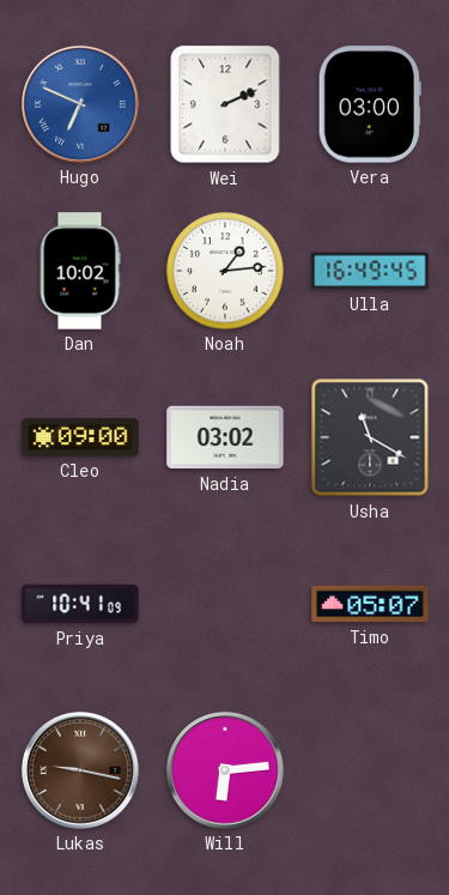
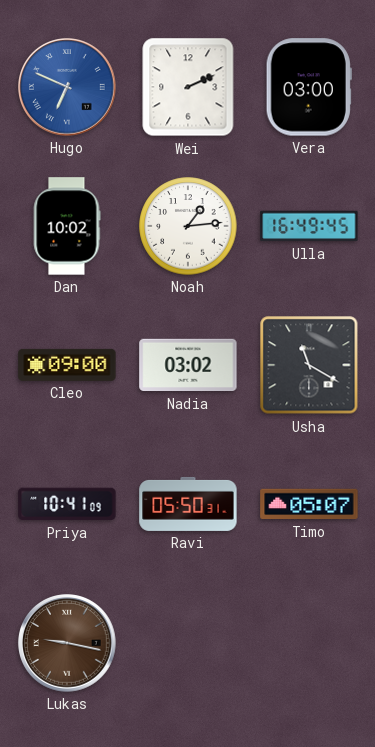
Ravi: none -> 05:50
Will: 6:14 -> none
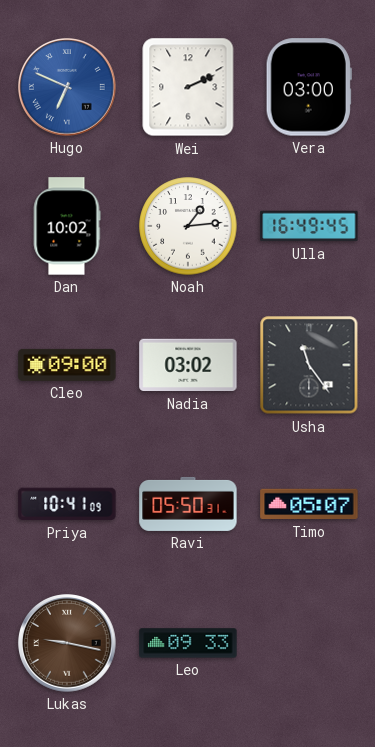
Usha: 11:20 -> 11:24
Leo: none -> 09:33
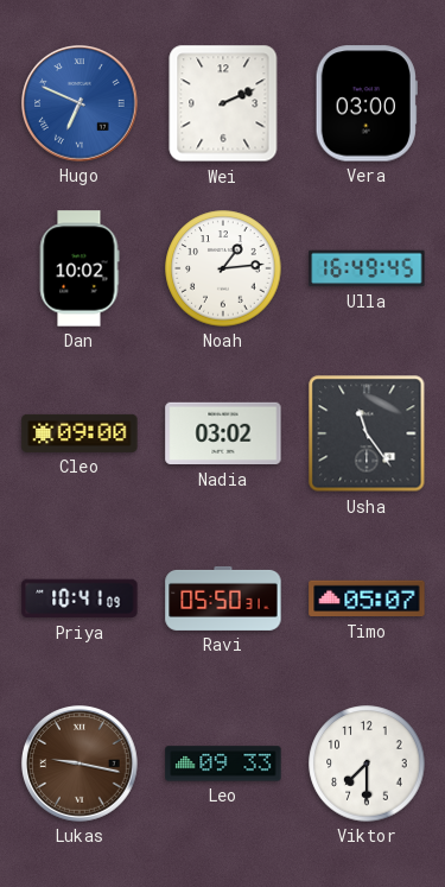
Viktor: none -> 7:30
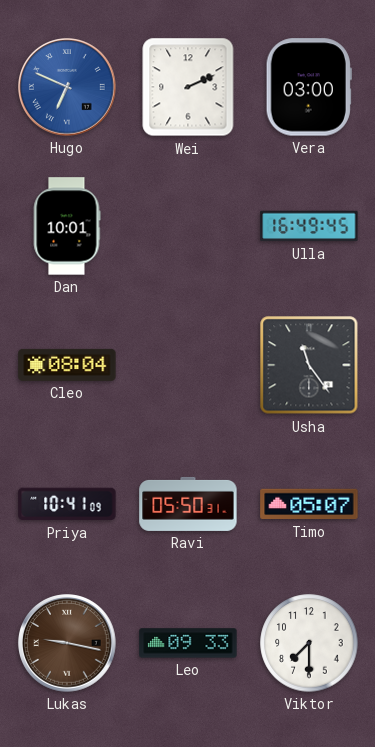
Dan: 10:02 -> 10:01
Noah: 1:14 -> none
Cleo: 09:00 -> 08:04
Nadia: 03:02 -> none
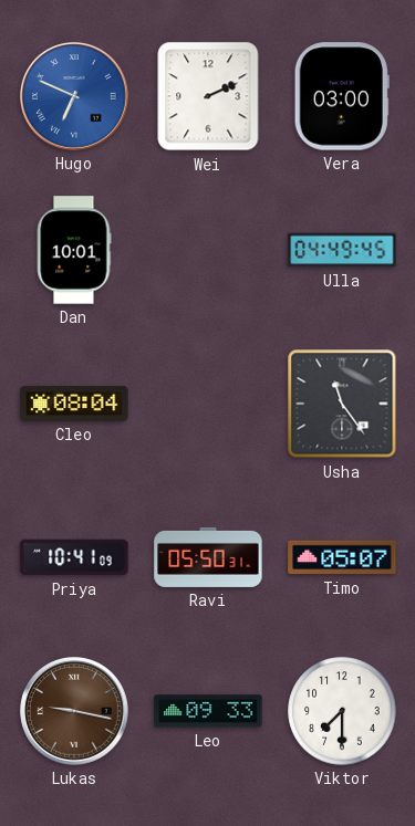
Ulla: 16:49 -> 04:49
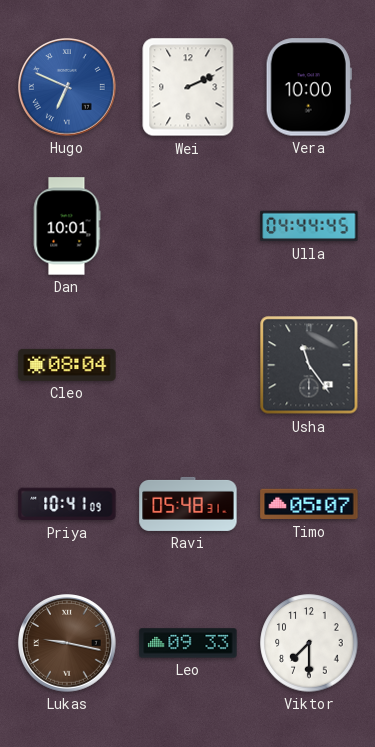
Vera: 03:00 -> 10:00
Ulla: 04:49 -> 04:44
Ravi: 05:50 -> 05:48
